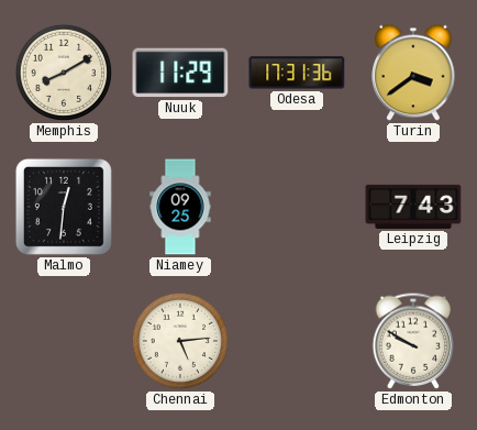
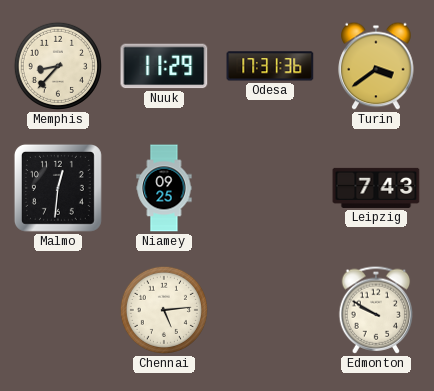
Memphis: 8:10 -> 8:37
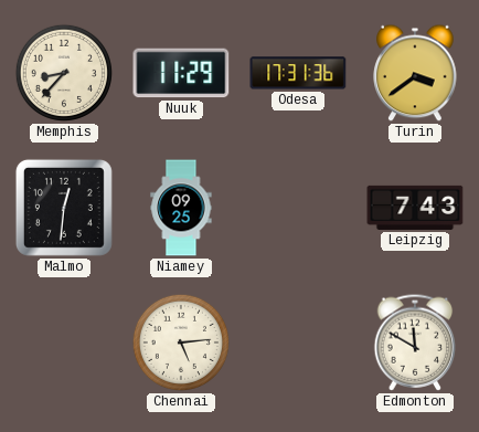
Edmonton: 9:50 -> 11:50
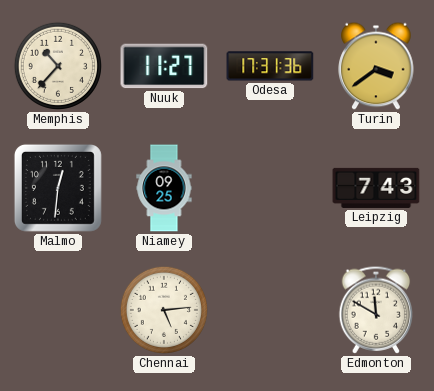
Memphis: 8:37 -> 10:37
Nuuk: 11:29 -> 11:27
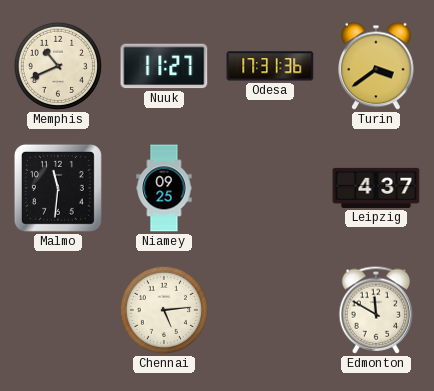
Memphis: 10:37 -> 10:41
Malmo: 12:31 -> 11:31
Leipzig: 7:43 -> 4:37
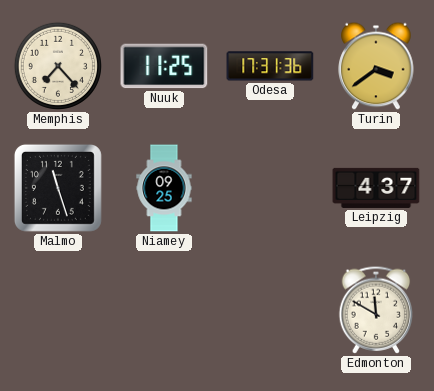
Memphis: 10:41 -> 7:23
Nuuk: 11:27 -> 11:25
Malmo: 11:31 -> 11:27
Chennai: 5:14 -> none
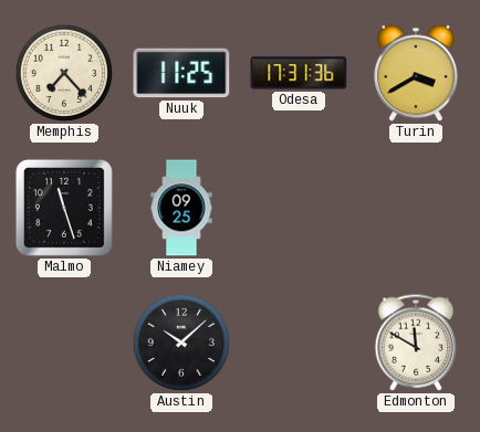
Turin: 3:39 -> 3:40
Leipzig: 4:37 -> none
Austin: none -> 10:08
